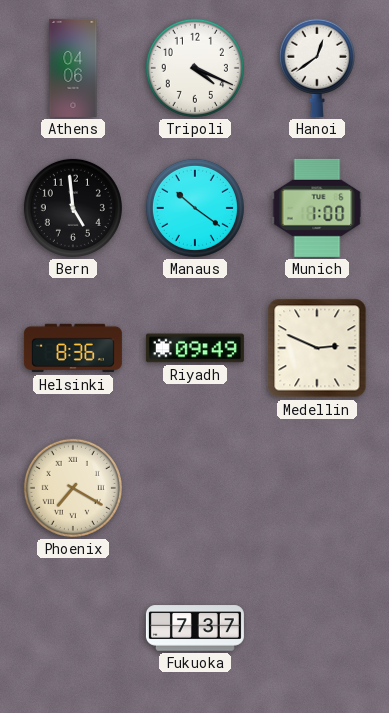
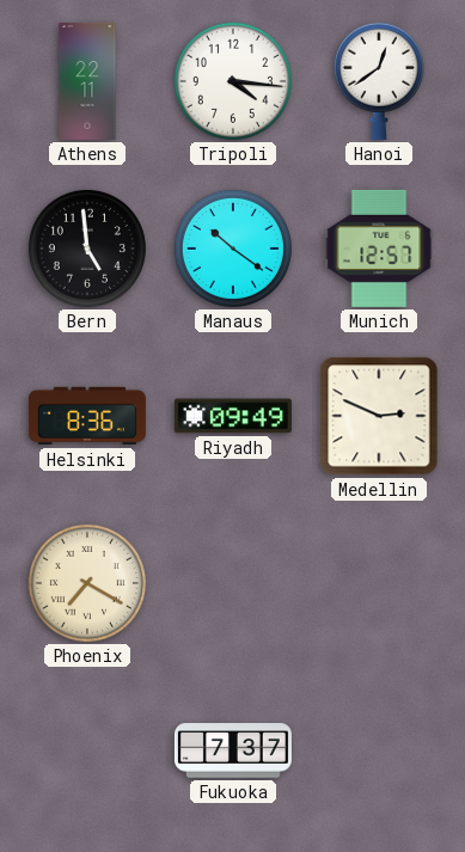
Athens: 04:06 -> 22:11
Tripoli: 4:19 -> 4:16
Munich: 1:00 -> 12:57
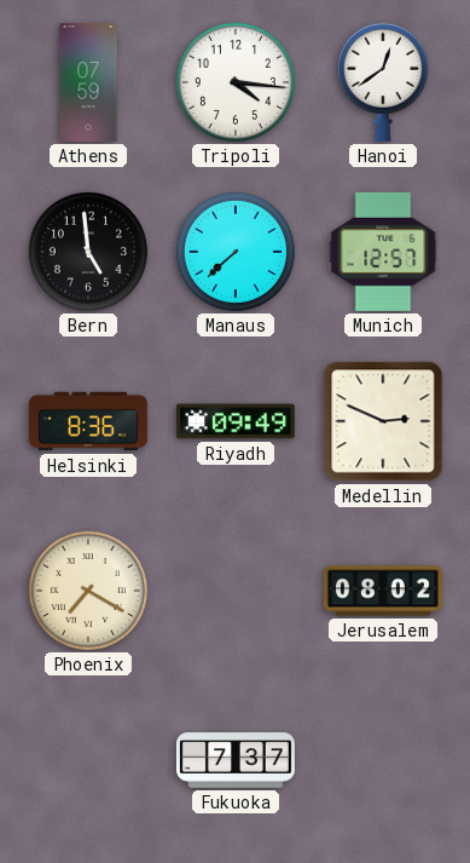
Athens: 22:11 -> 07:59
Manaus: 10:21 -> 7:38
Jerusalem: none -> 08:02
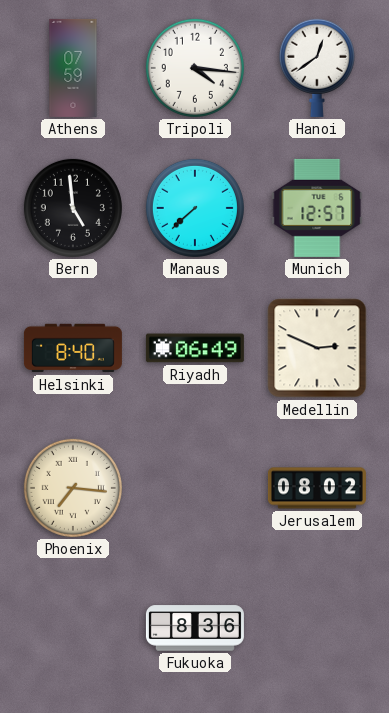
Helsinki: 8:36 -> 8:40
Riyadh: 09:49 -> 06:49
Phoenix: 7:20 -> 7:16
Fukuoka: 7:37 -> 8:36
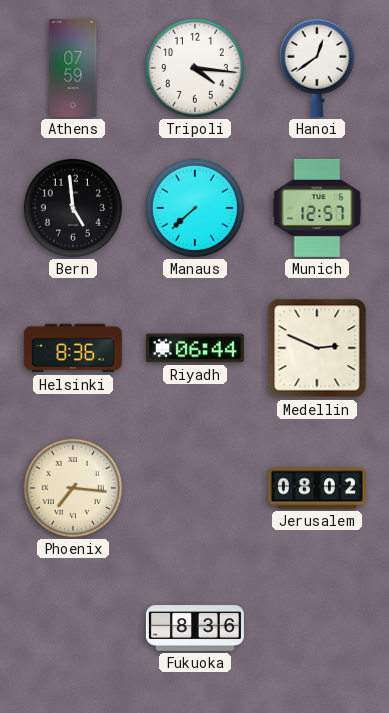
Helsinki: 8:40 -> 8:36
Riyadh: 06:49 -> 06:44
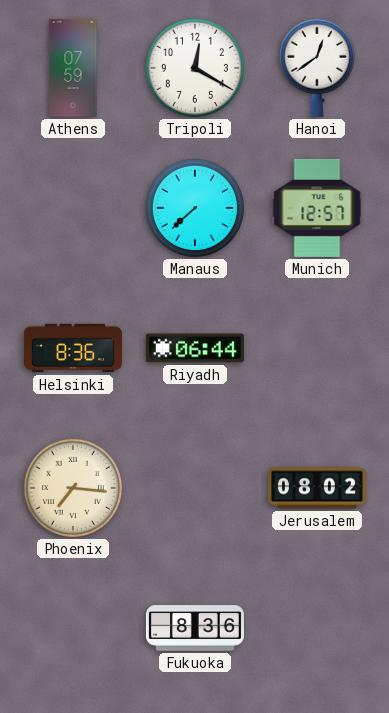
Tripoli: 4:16 -> 12:20
Bern: 4:59 -> none
Medellin: 2:49 -> none
